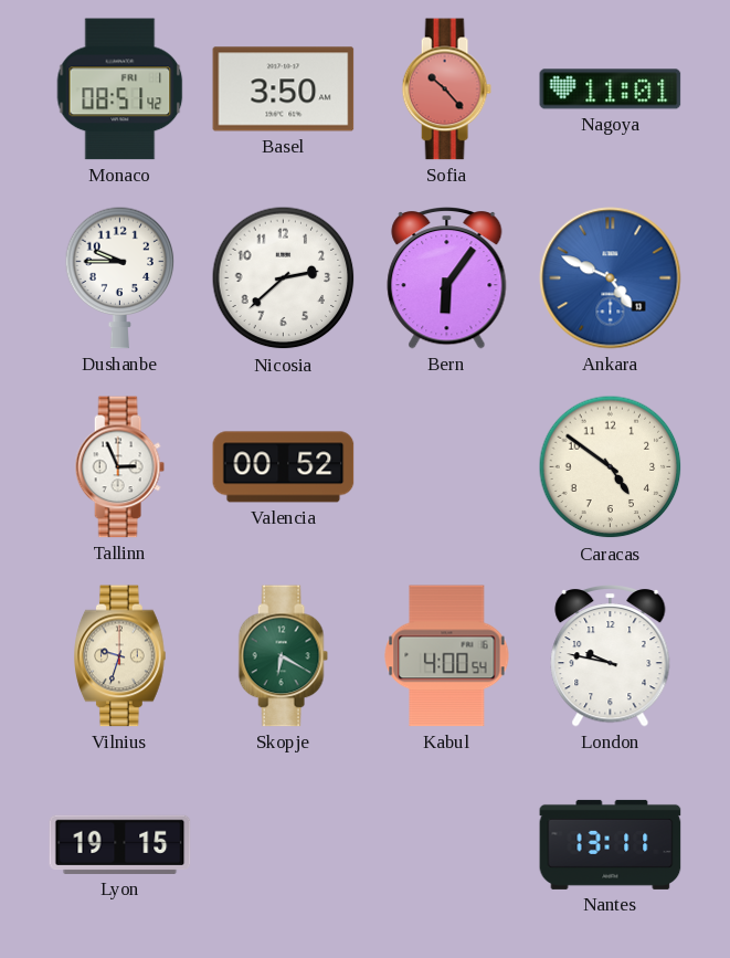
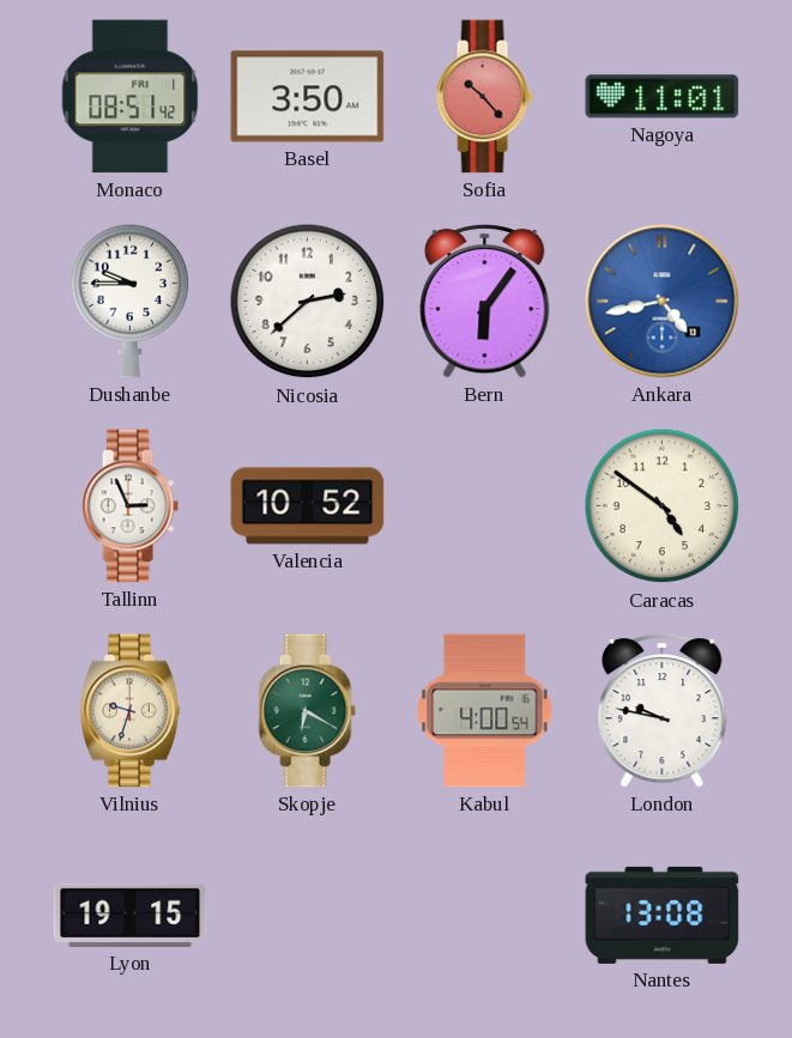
Ankara: 4:49 -> 4:43
Valencia: 00:52 -> 10:52
Nantes: 13:11 -> 13:08
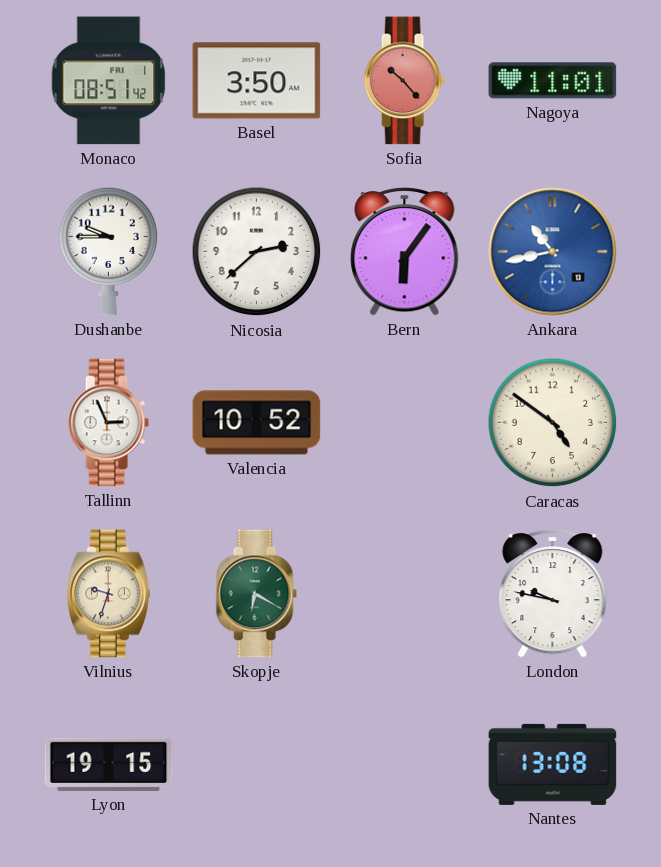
Ankara: 4:43 -> 10:43
Kabul: 4:00 -> none
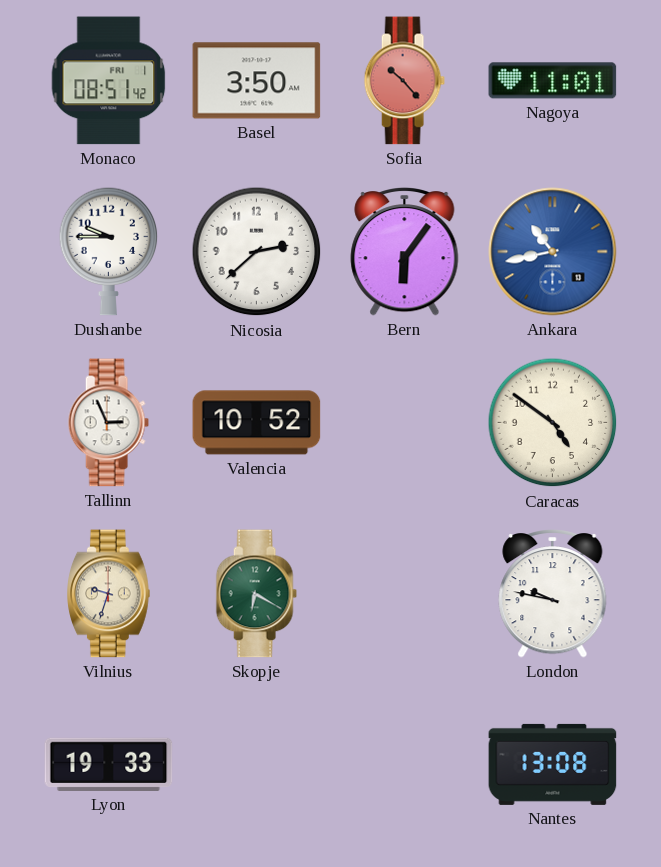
Lyon: 19:15 -> 19:33
